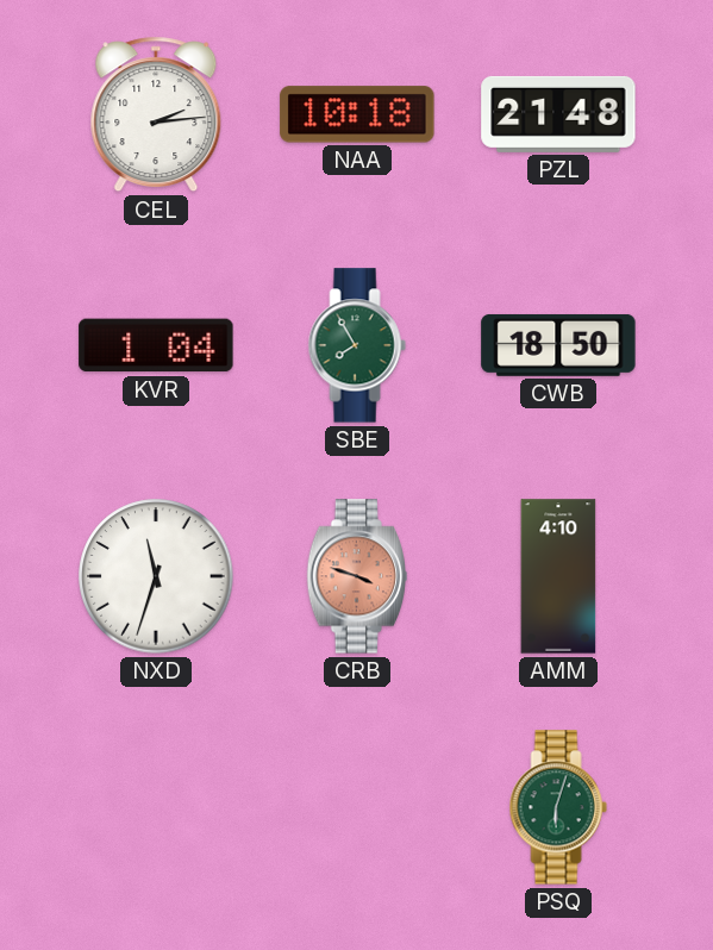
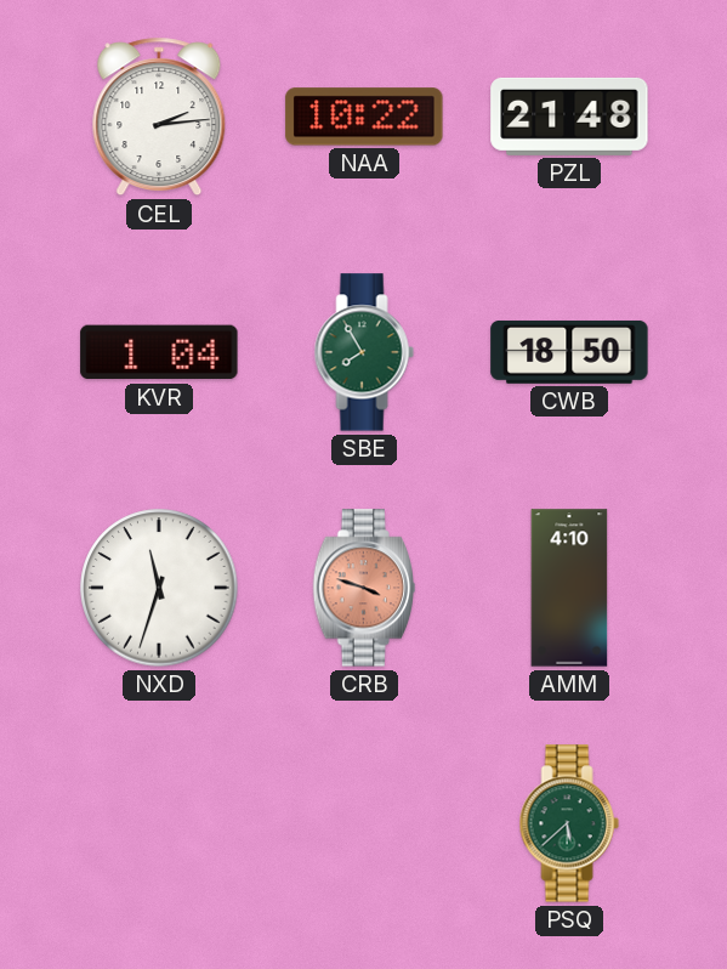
NAA: 10:18 -> 10:22
PSQ: 6:03 -> 5:38
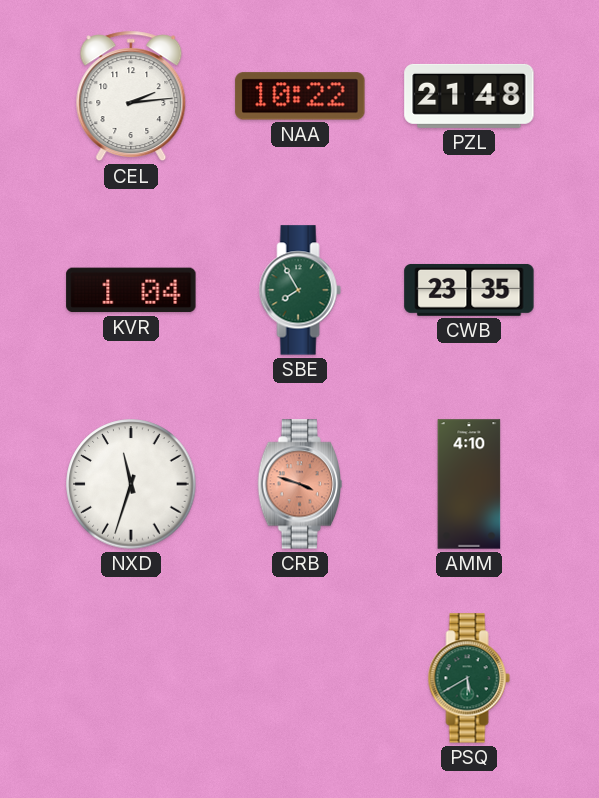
CWB: 18:50 -> 23:35
PSQ: 5:38 -> 5:40
